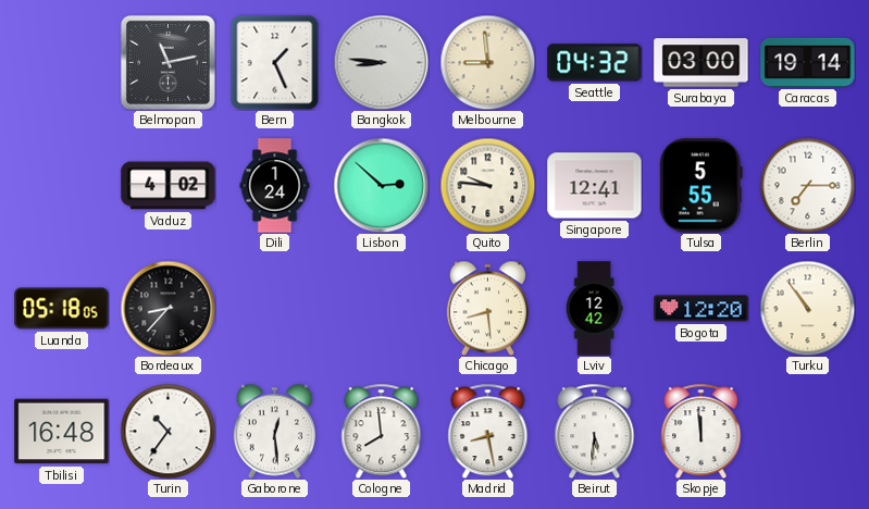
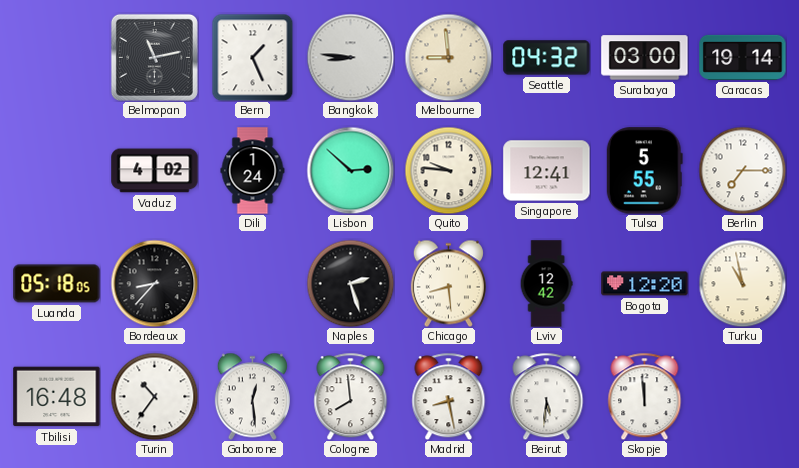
Naples: none -> 2:27
Turku: 10:54 -> 10:58
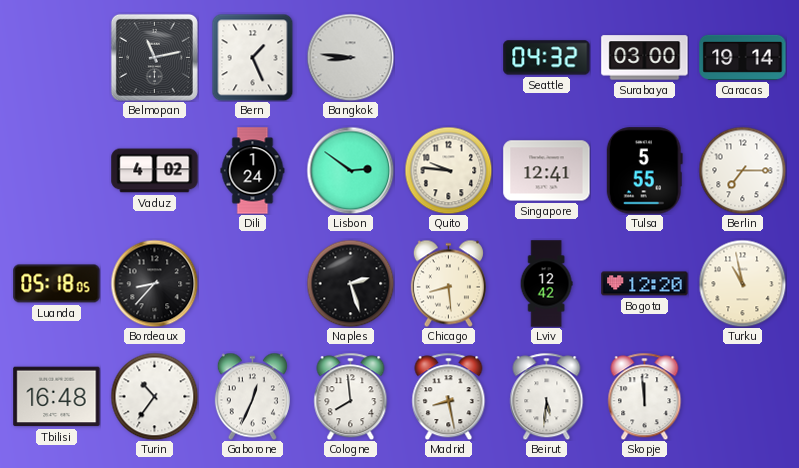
Melbourne: 8:59 -> none
Lisbon: 2:52 -> 2:51
Gaborone: 12:29 -> 12:34
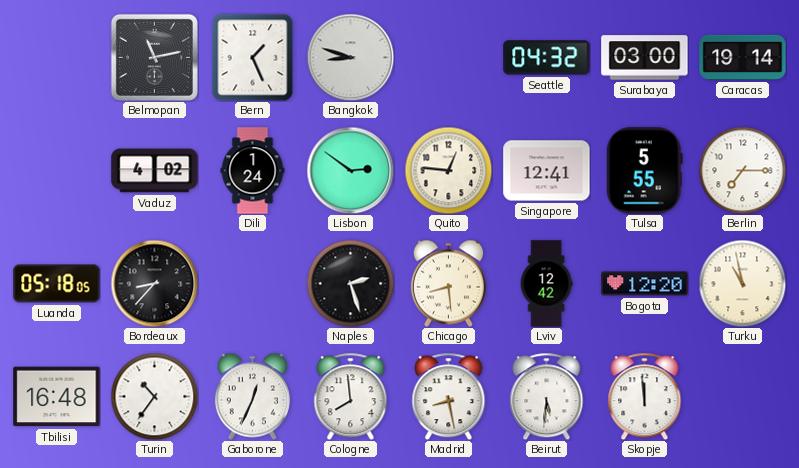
Bangkok: 8:46 -> 8:48
Quito: 9:46 -> 12:46
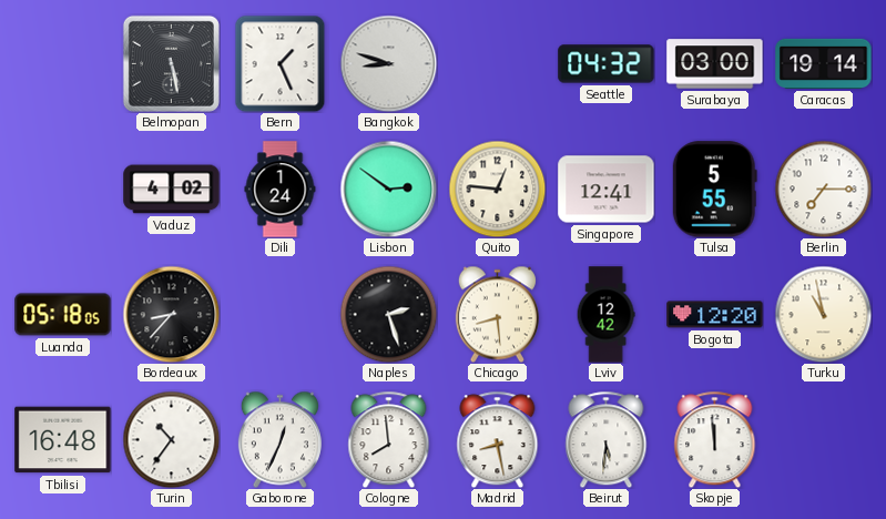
Belmopan: 11:13 -> 5:28
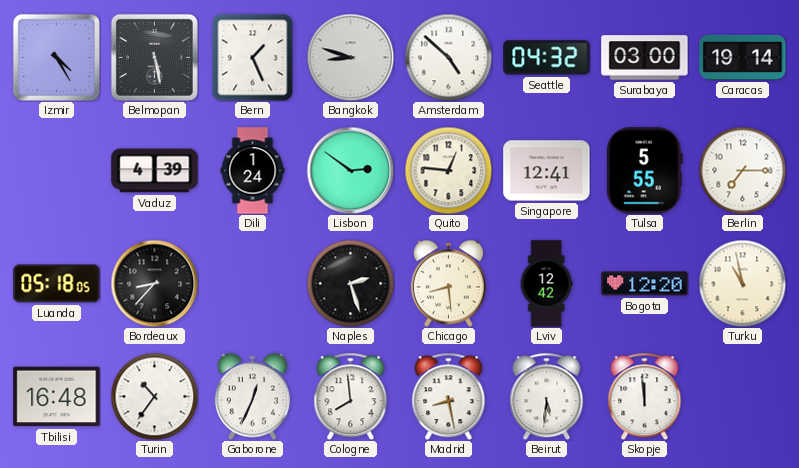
Izmir: none -> 4:25
Amsterdam: none -> 4:52
Vaduz: 4:02 -> 4:39
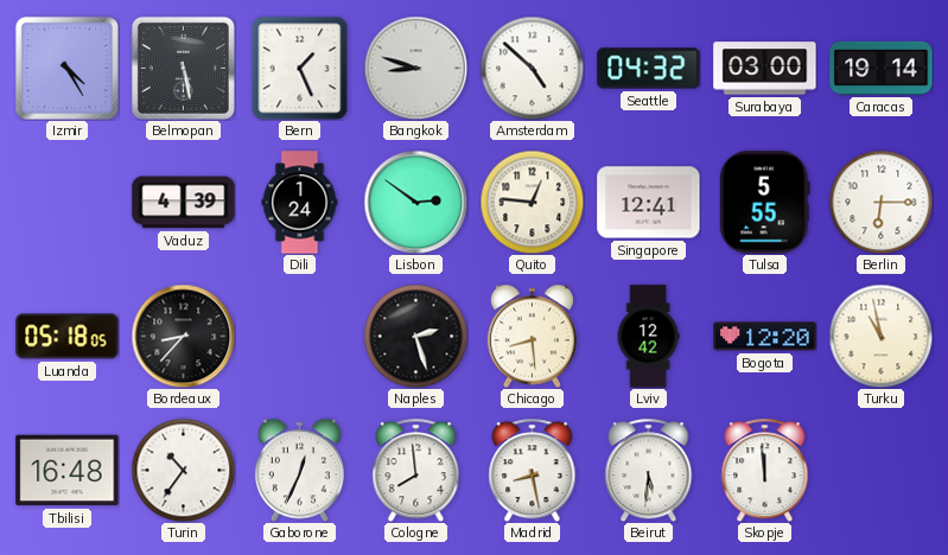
Berlin: 7:15 -> 6:15
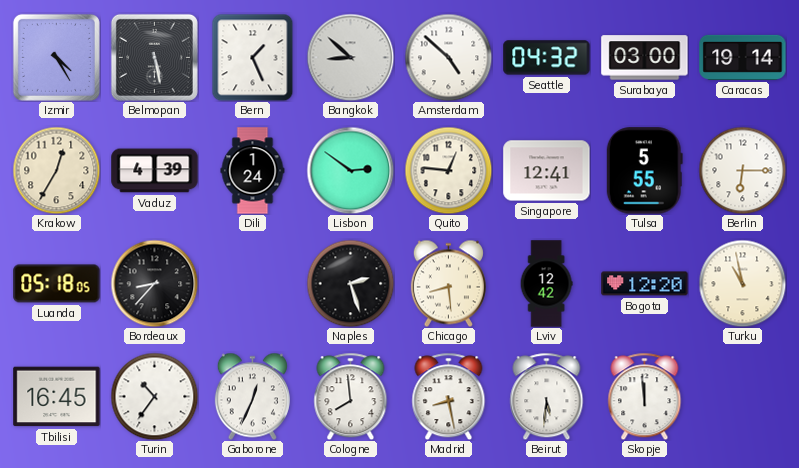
Bangkok: 8:48 -> 8:52
Krakow: none -> 12:35
Tbilisi: 16:48 -> 16:45
